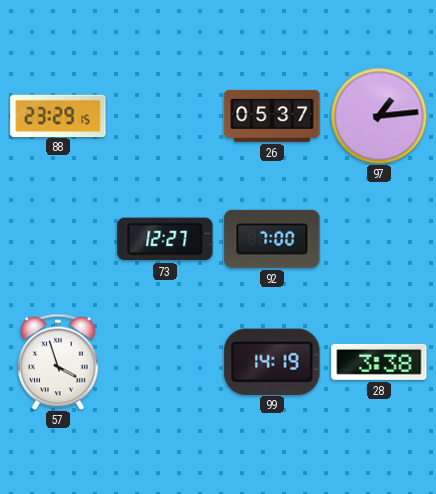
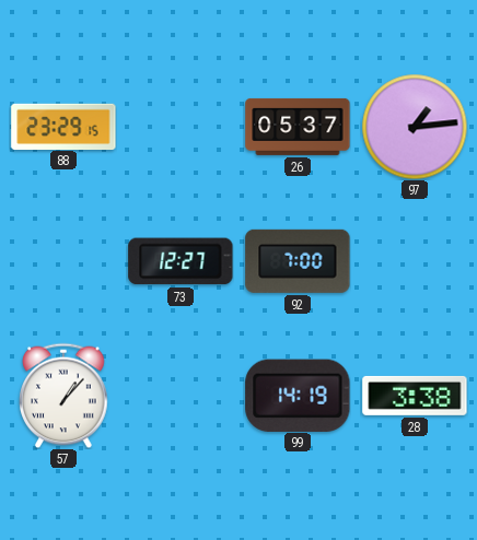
57: 3:57 -> 1:07
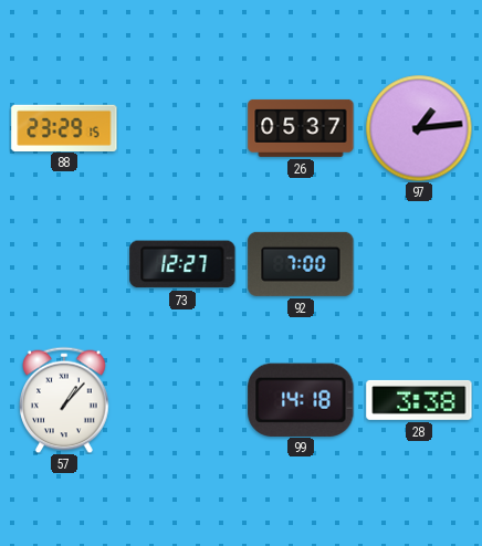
99: 14:19 -> 14:18
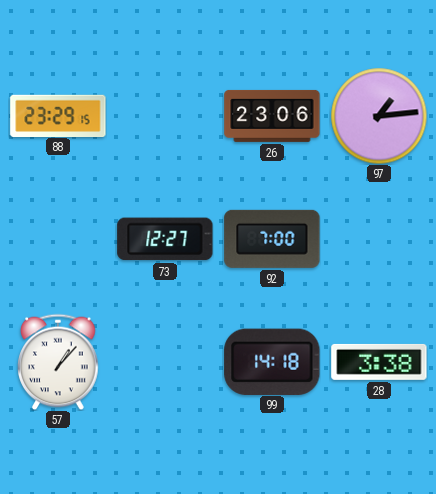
26: 05:37 -> 23:06
